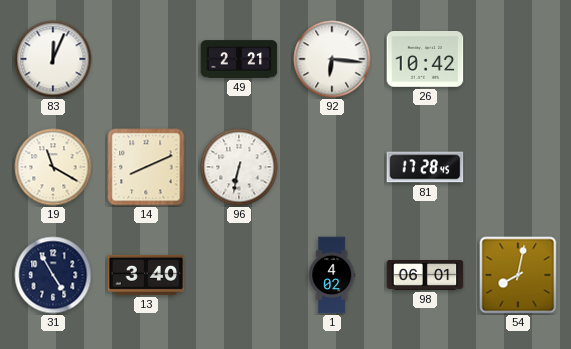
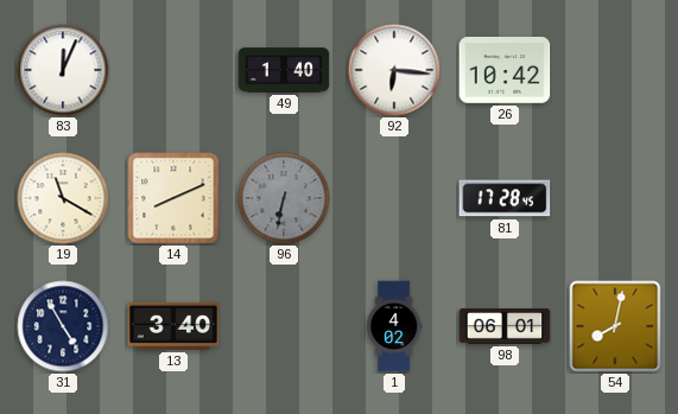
49: 2:21 -> 1:40
96 dial: white -> grey
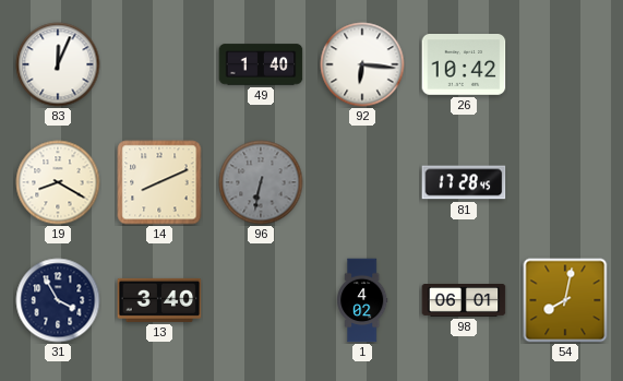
19: 11:20 -> 8:20
31: 4:55 -> 3:55
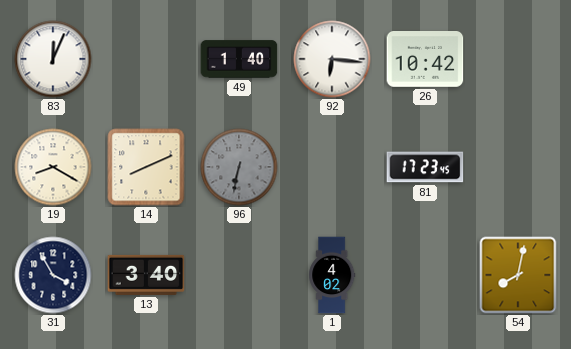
81: 17:28 -> 17:23
98: 06:01 -> none
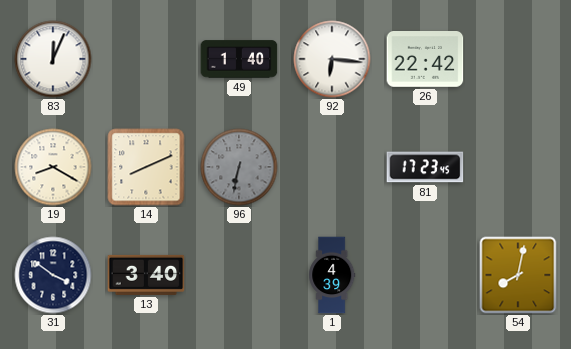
26: 10:42 -> 22:42
31: 3:55 -> 3:51
1: 4:02 -> 4:39
